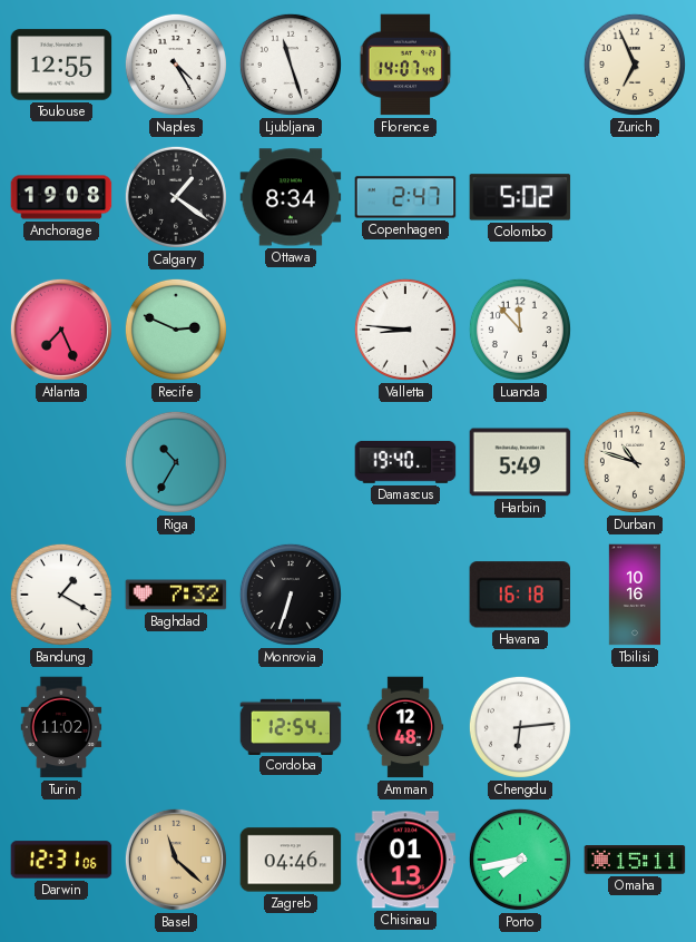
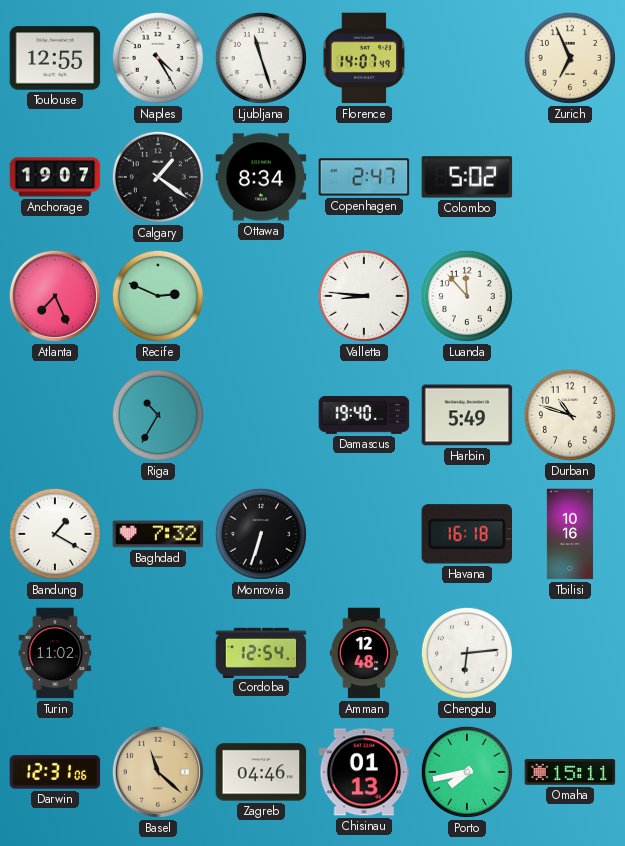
Anchorage: 19:08 -> 19:07
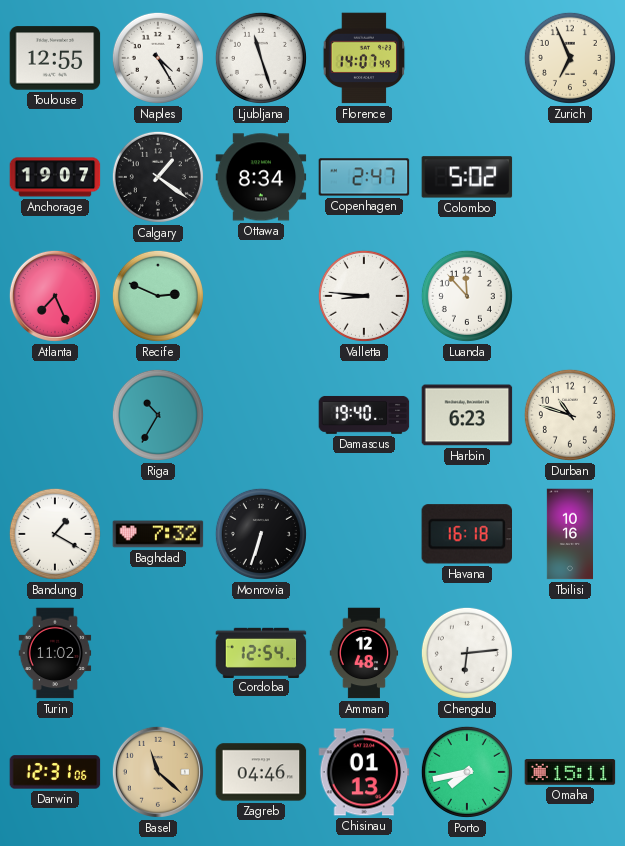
Harbin: 5:49 -> 6:23
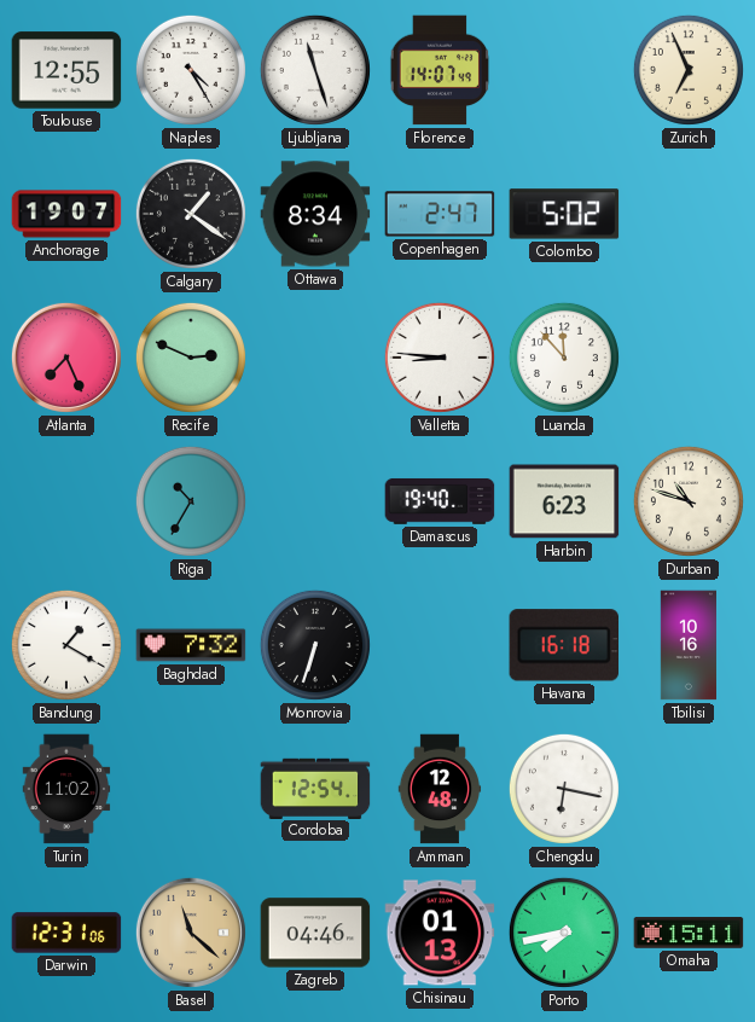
Chengdu: 6:14 -> 6:17
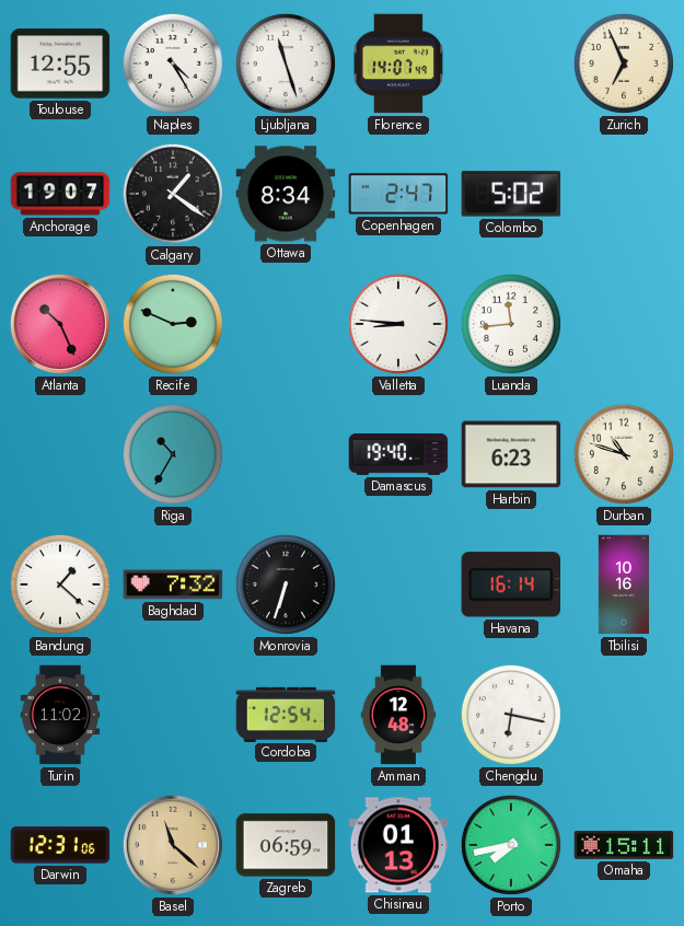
Atlanta: 7:26 -> 10:26
Luanda: 11:53 -> 11:44
Bandung: 1:20 -> 1:22
Havana: 16:18 -> 16:14
Zagreb: 04:46 -> 06:59
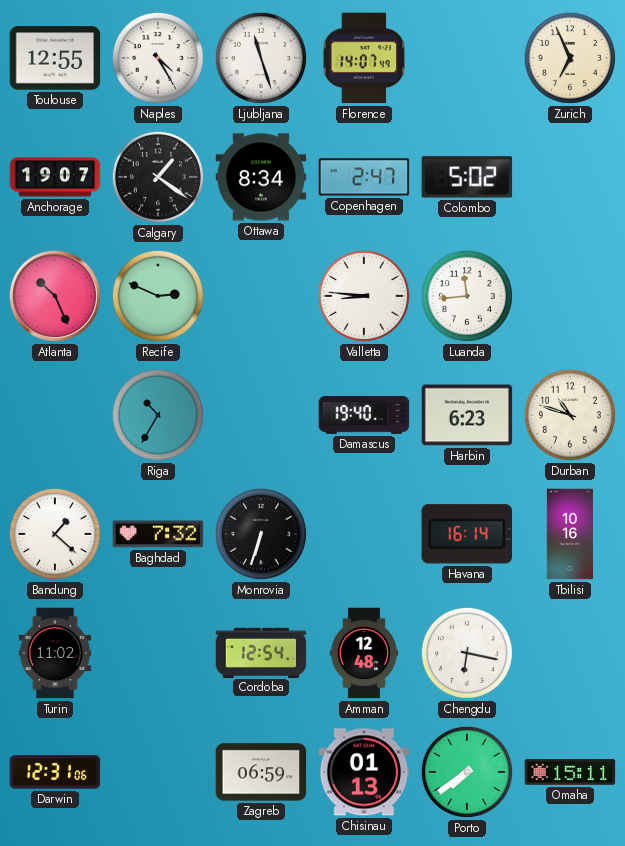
Basel: 11:22 -> none
Porto: 7:43 -> 7:39
